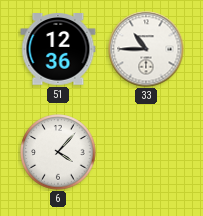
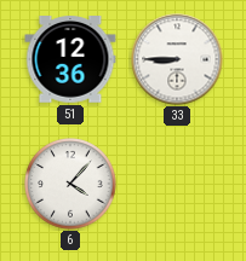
33: 10:45 -> 8:45
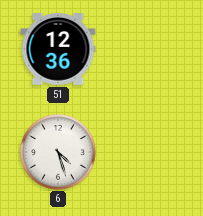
33: 8:45 -> none
6: 4:07 -> 4:27
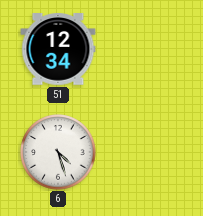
51: 12:36 -> 12:34
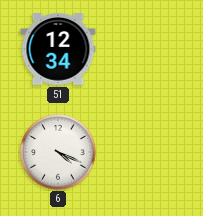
6: 4:27 -> 4:19
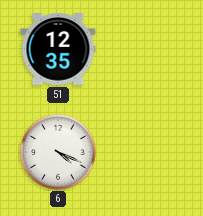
51: 12:34 -> 12:35
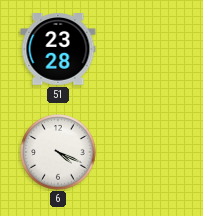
51: 12:35 -> 23:28
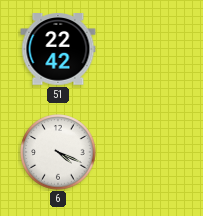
51: 23:28 -> 22:42
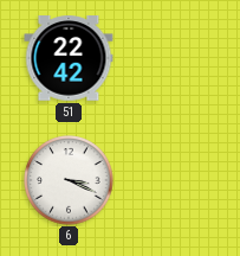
6: 4:19 -> 3:19
